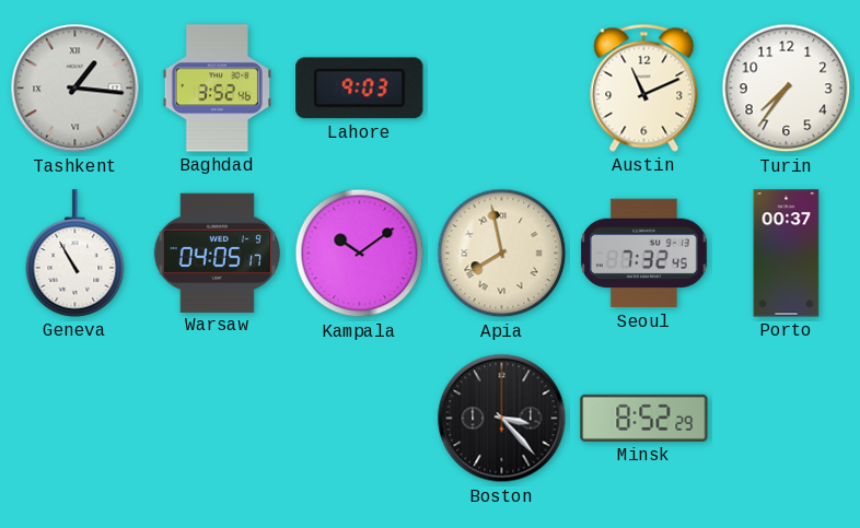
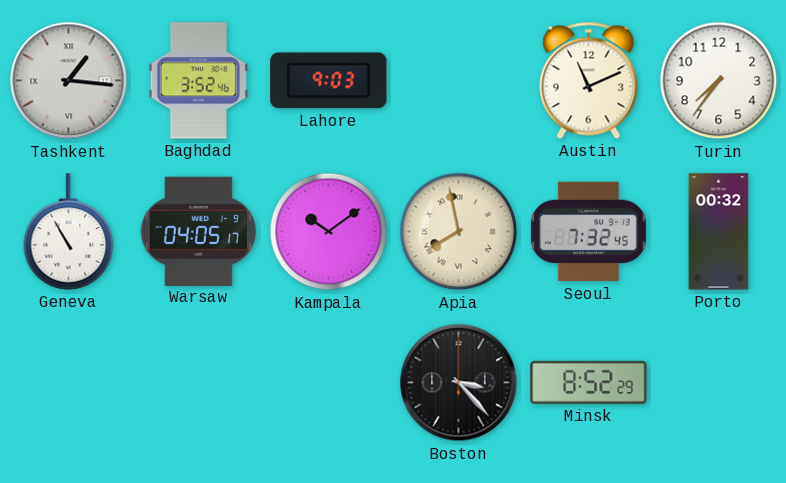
Porto: 00:37 -> 00:32
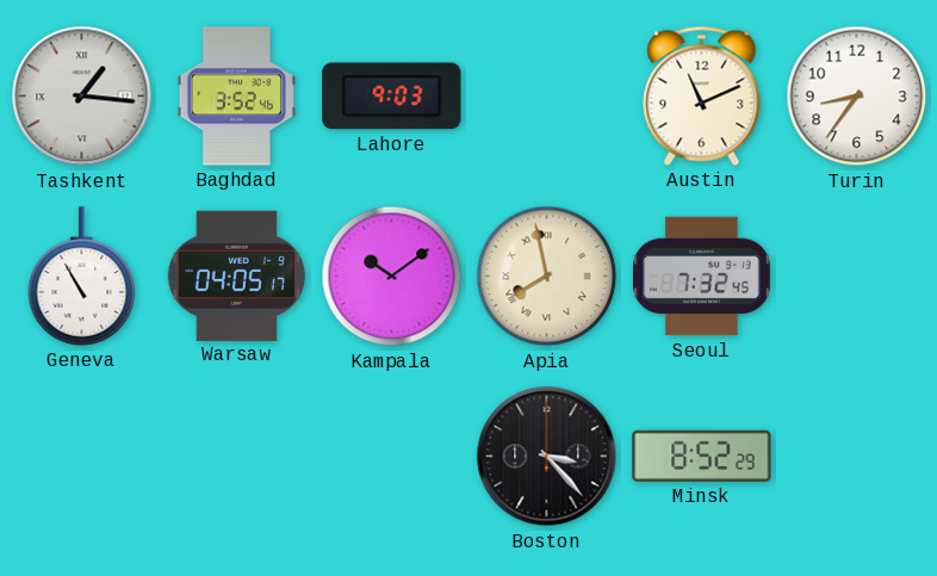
Turin: 7:36 -> 8:36
Porto: 00:32 -> none
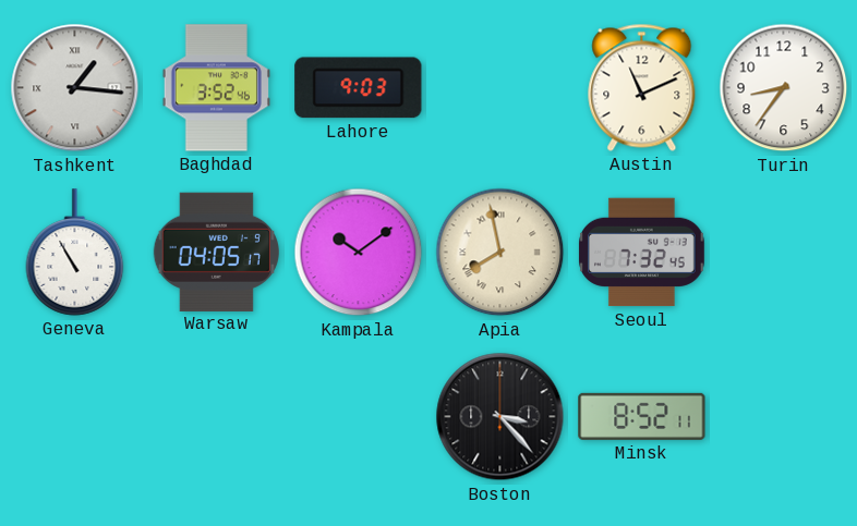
Minsk: 8:52:29 -> 8:52:11
